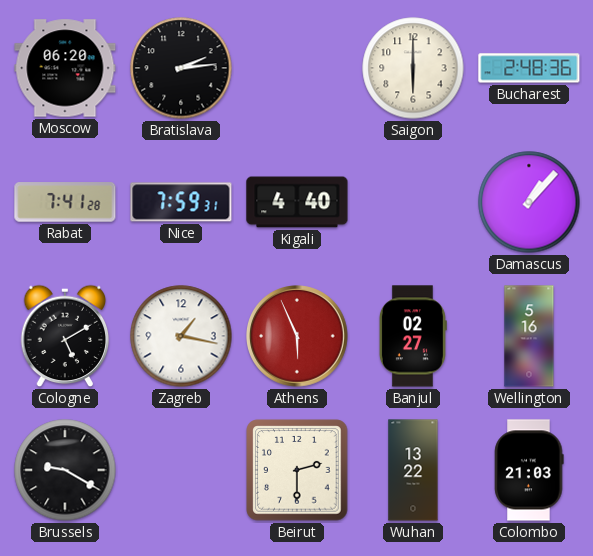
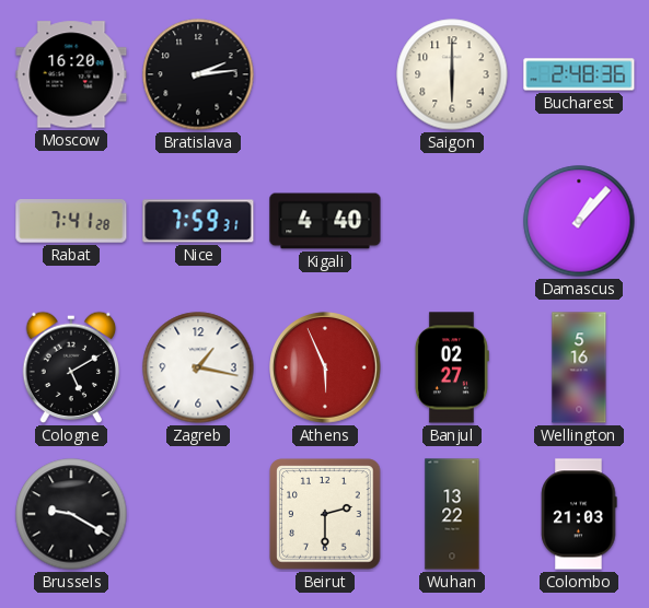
Moscow: 06:20 -> 16:20
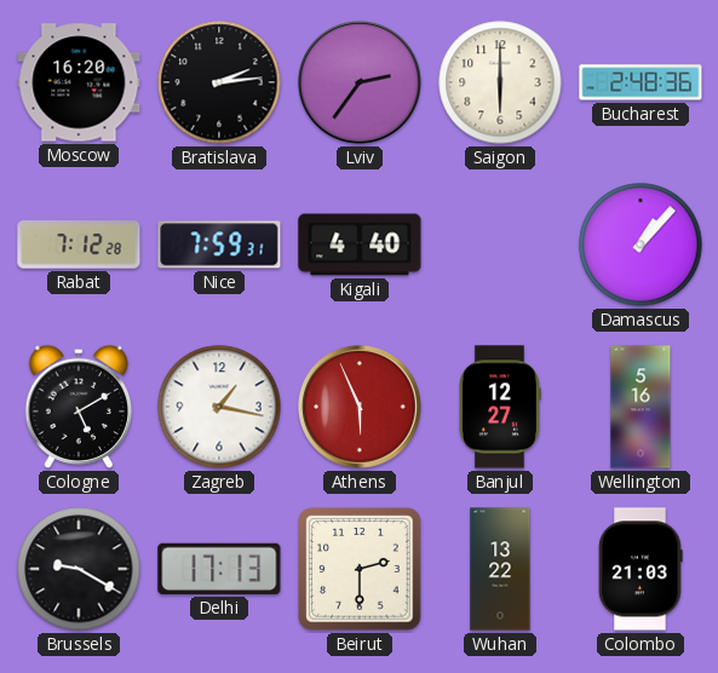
Lviv: none -> 2:36
Rabat: 7:41 -> 7:12
Banjul: 02:27 -> 12:27
Delhi: none -> 17:13
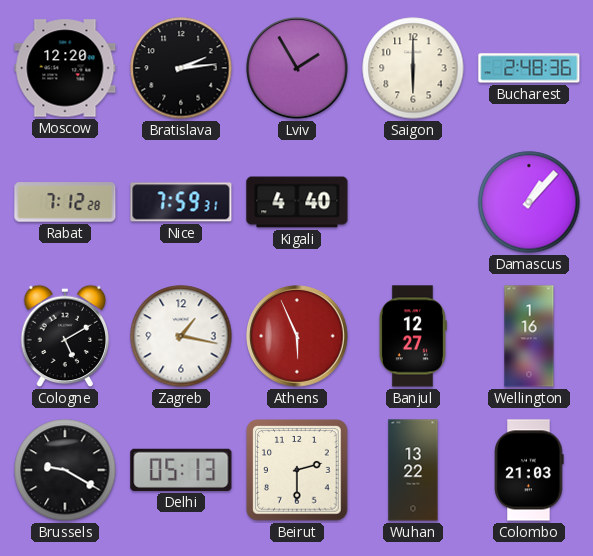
Moscow: 16:20 -> 12:20
Lviv: 2:36 -> 1:55
Wellington: 5:16 -> 1:16
Delhi: 17:13 -> 05:13
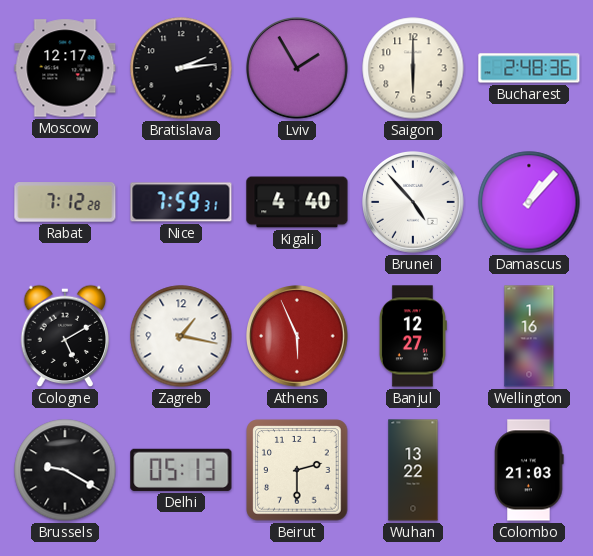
Moscow: 12:20 -> 12:17
Brunei: none -> 4:53
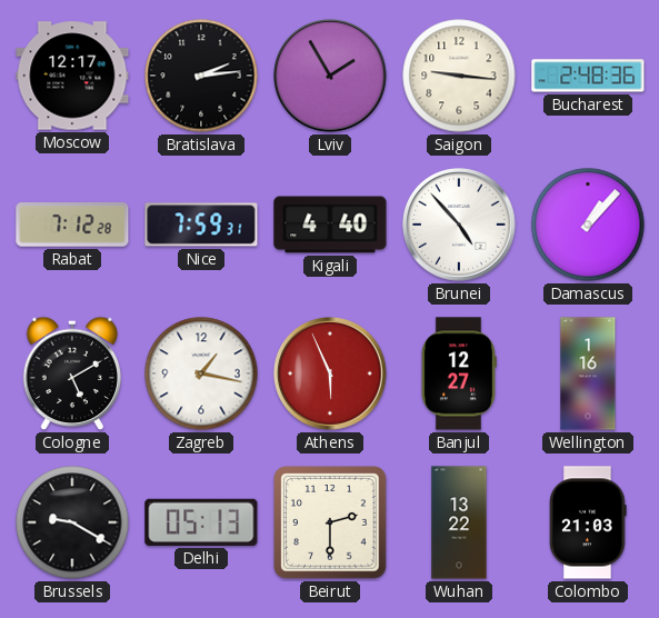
Saigon: 6:00 -> 9:16
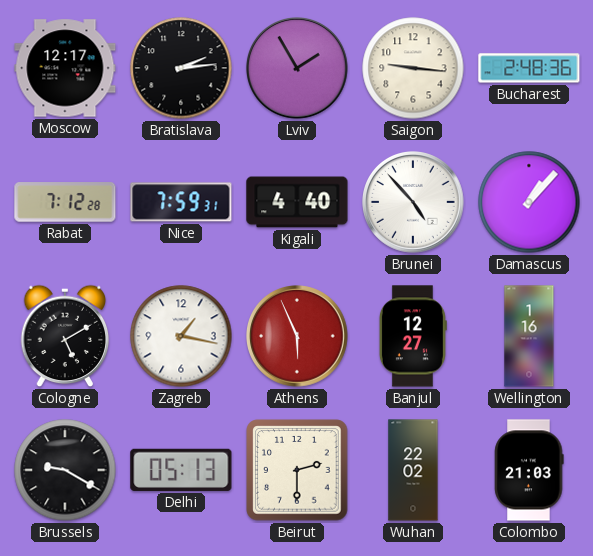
Wuhan: 13:22 -> 22:02
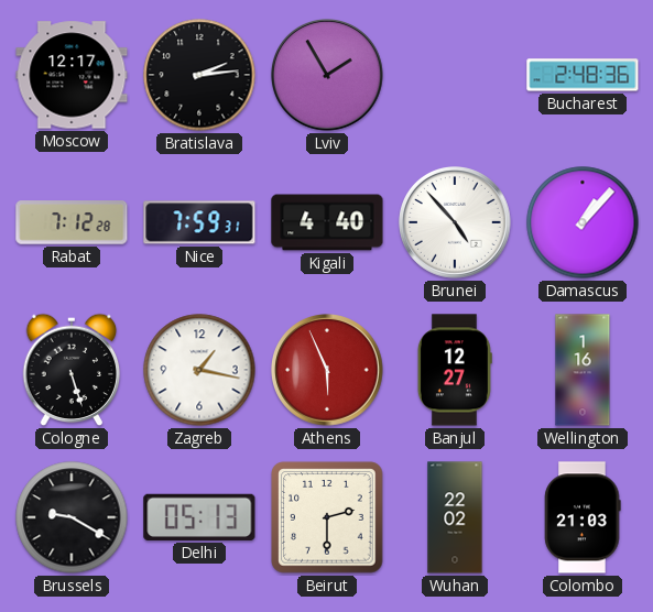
Saigon: 9:16 -> none
Cologne: 5:10 -> 5:27
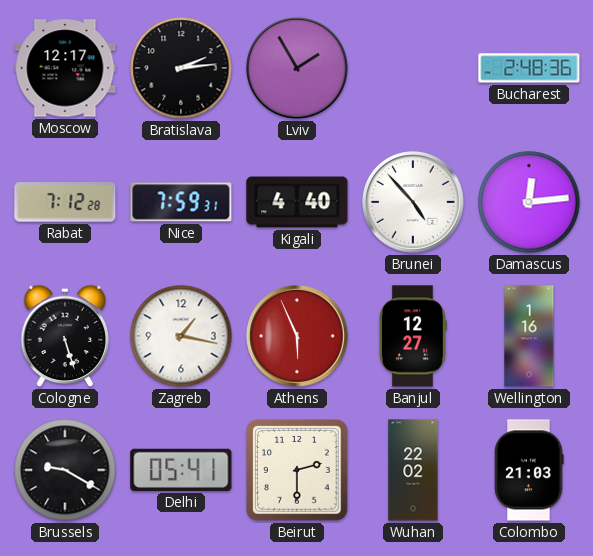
Damascus: 1:07 -> 12:14
Delhi: 05:13 -> 05:41
